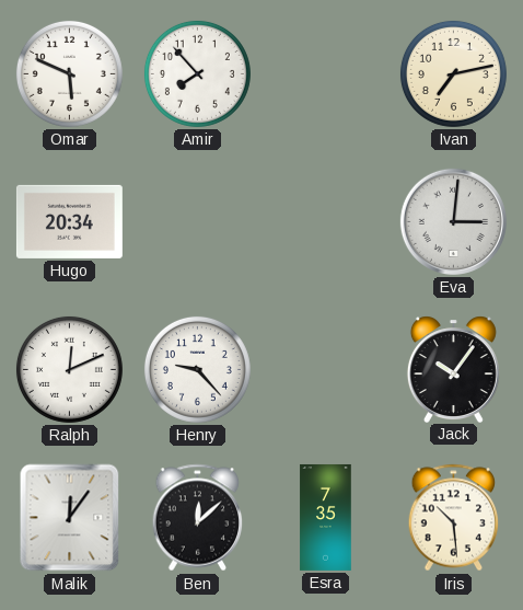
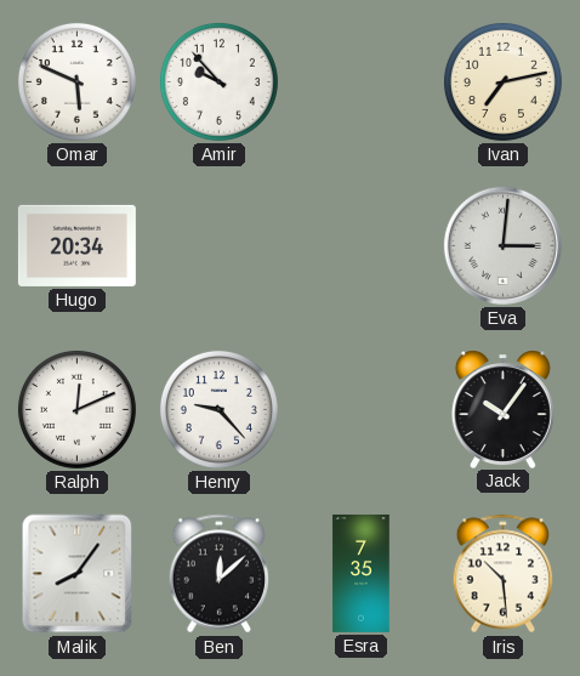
Amir: 7:53 -> 9:53
Malik: 12:06 -> 8:06
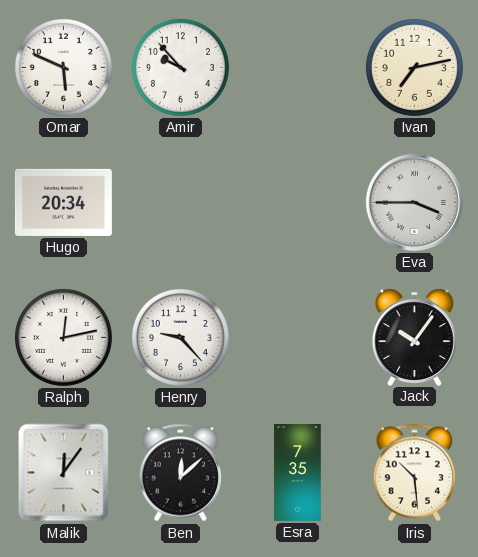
Eva: 3:01 -> 3:45
Ralph: 12:11 -> 12:13
Malik: 8:06 -> 12:06
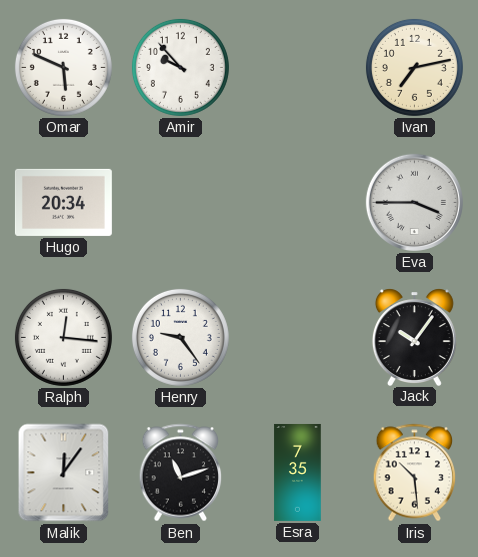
Ralph: 12:13 -> 12:16
Henry: 9:23 -> 9:24
Ben: 12:08 -> 11:12
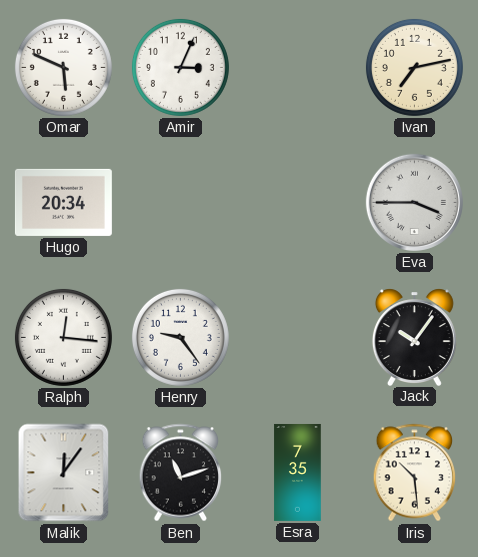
Amir: 9:53 -> 3:04
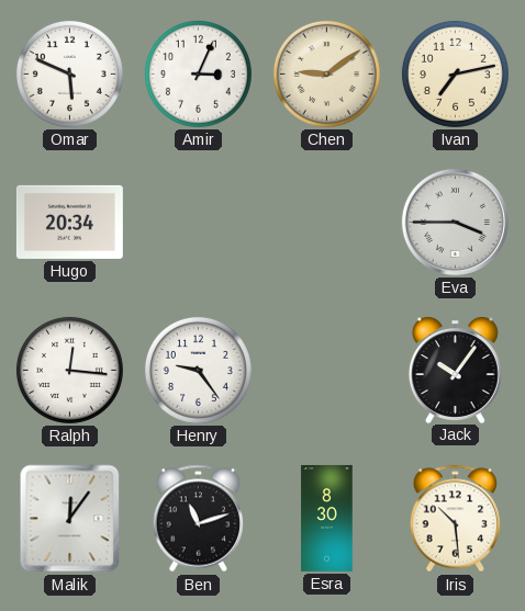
Chen: none -> 9:09
Esra: 7:35 -> 8:30
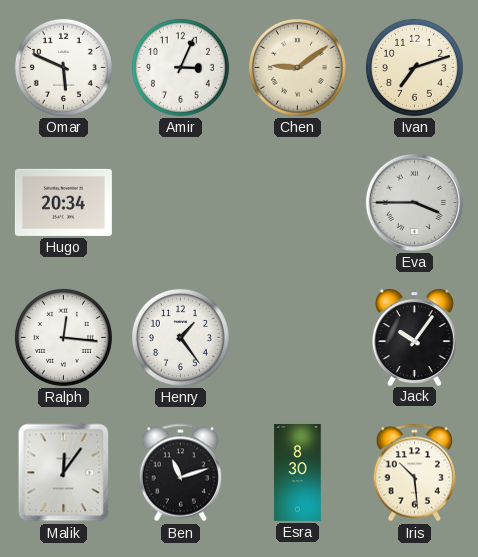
Ivan: 7:13 -> 7:12
Henry: 9:24 -> 1:24
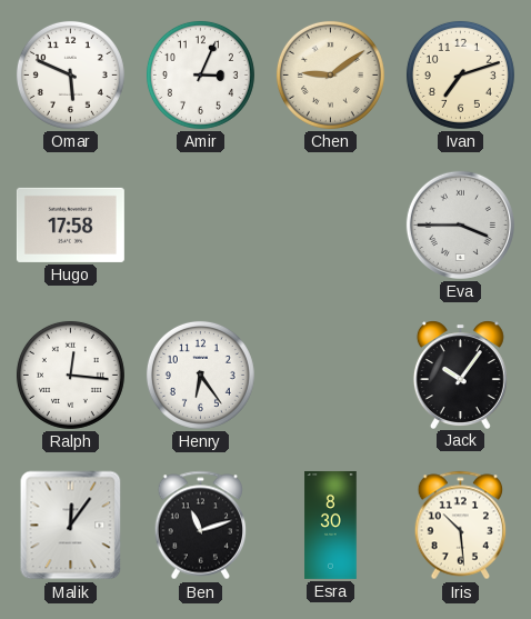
Hugo: 20:34 -> 17:58
Henry: 1:24 -> 6:24
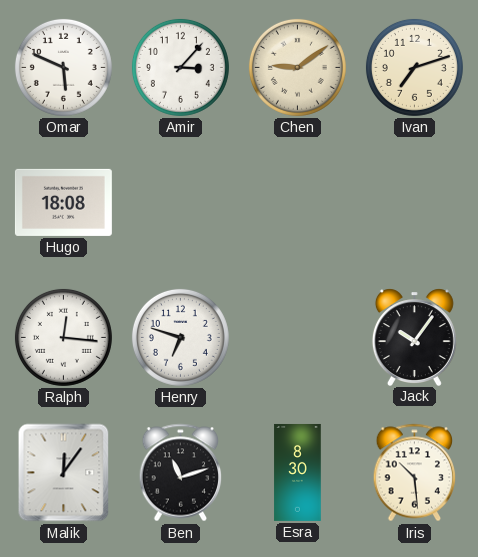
Amir: 3:04 -> 3:07
Hugo: 17:58 -> 18:08
Eva: 3:45 -> none
Henry: 6:24 -> 6:48
